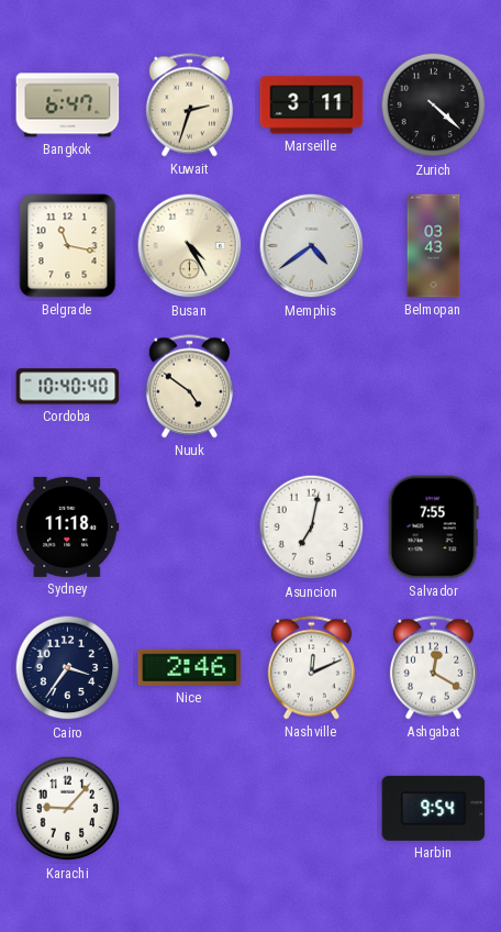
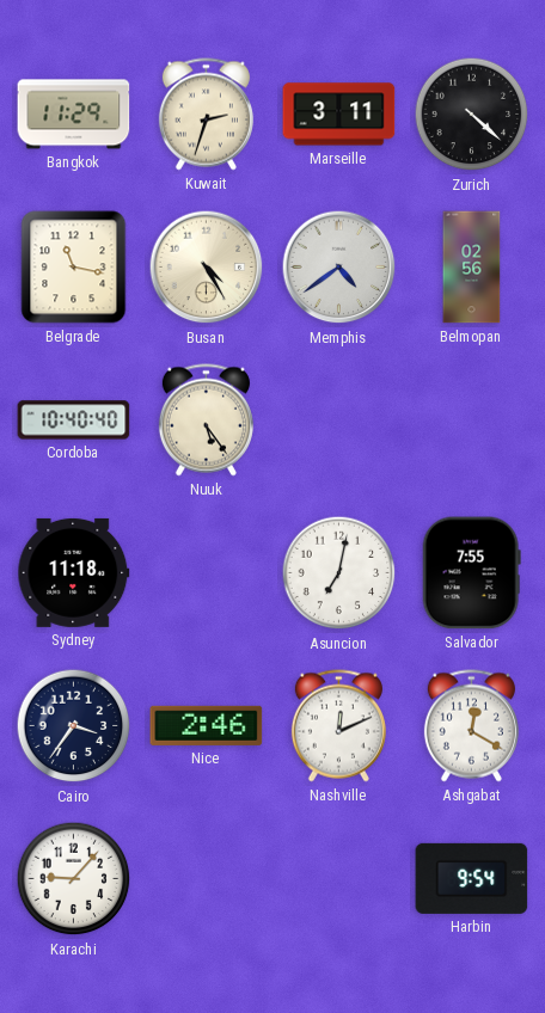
Bangkok: 6:47 -> 11:29
Belmopan: 03:43 -> 02:56
Nuuk: 4:51 -> 5:24
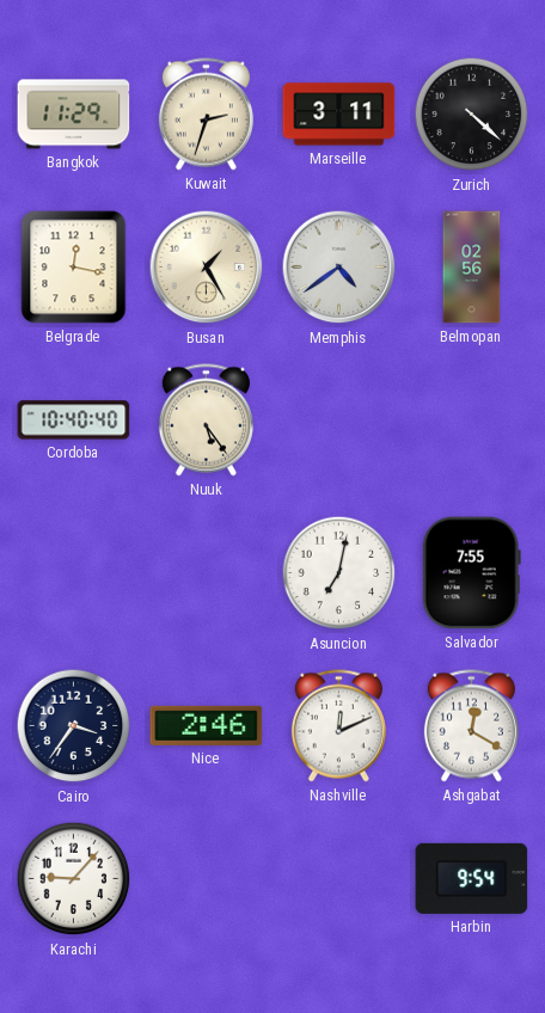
Belgrade: 11:17 -> 12:17
Busan: 4:25 -> 1:25
Sydney: 11:18 -> none
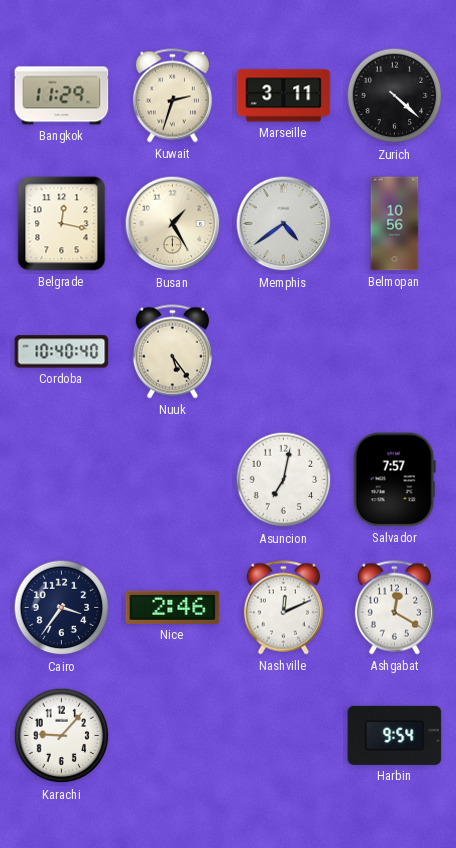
Belmopan: 02:56 -> 10:56
Salvador: 7:55 -> 7:57
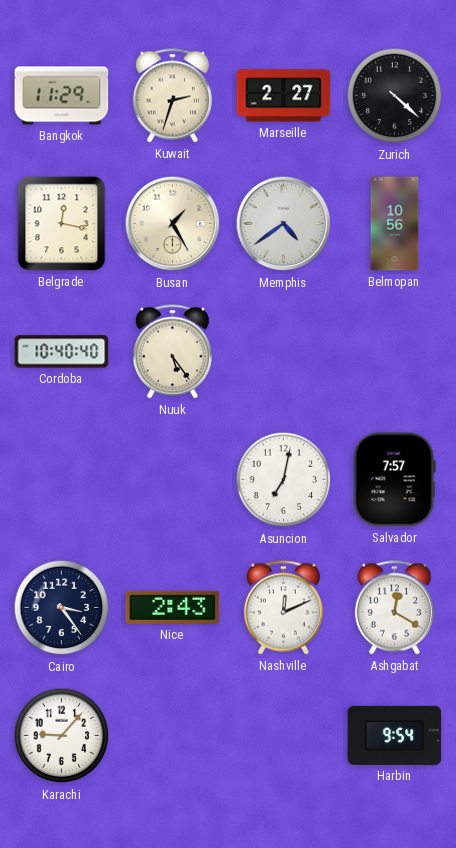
Marseille: 3:11 -> 2:27
Cairo: 3:36 -> 3:24
Nice: 2:46 -> 2:43
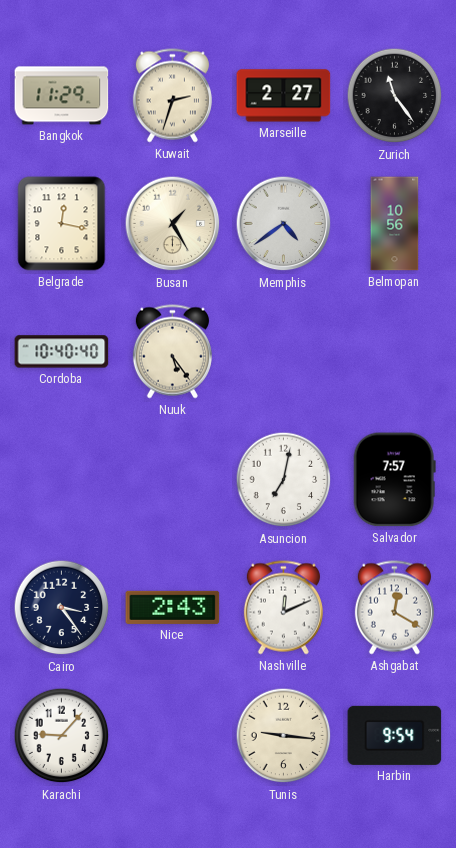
Zurich: 4:22 -> 11:24
Tunis: none -> 9:16
